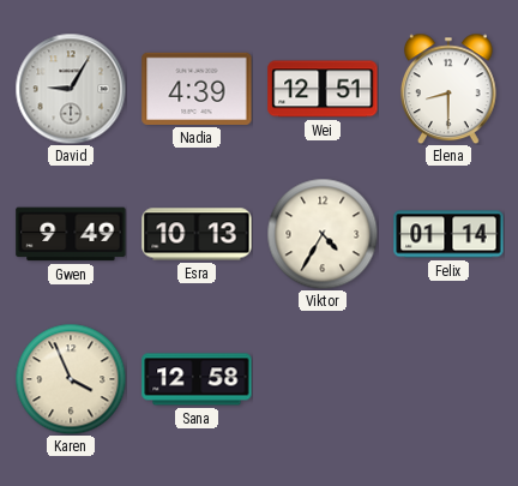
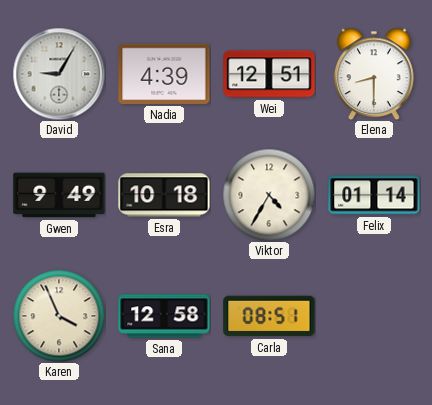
Esra: 10:13 -> 10:18
Carla: none -> 08:51
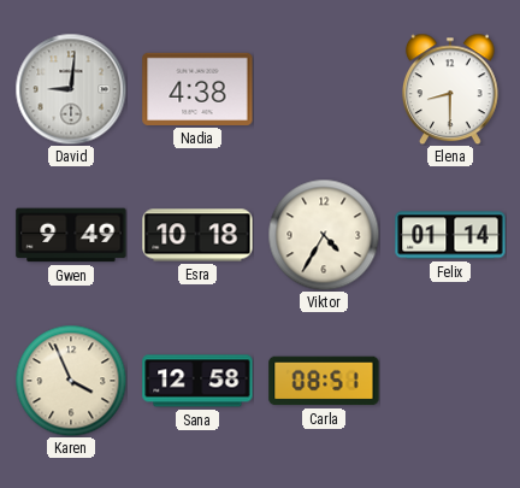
David: 9:05 -> 9:01
Nadia: 4:39 -> 4:38
Wei: 12:51 -> none
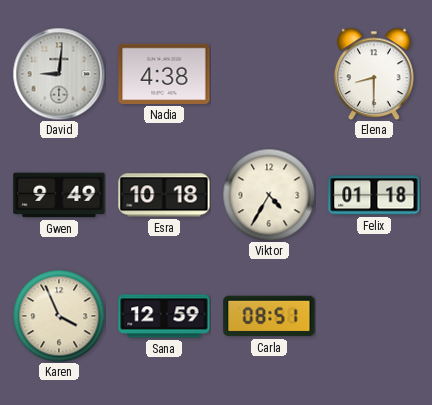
Felix: 01:14 -> 01:18
Sana: 12:58 -> 12:59
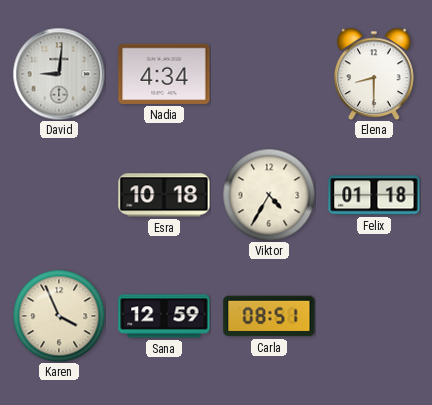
Nadia: 4:38 -> 4:34
Gwen: 9:49 -> none
